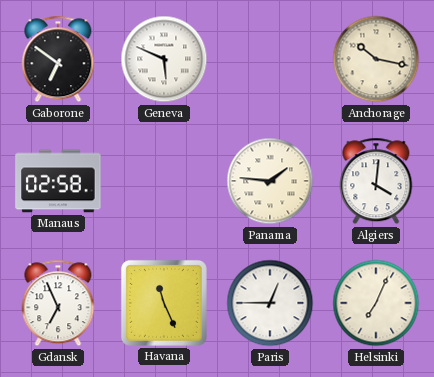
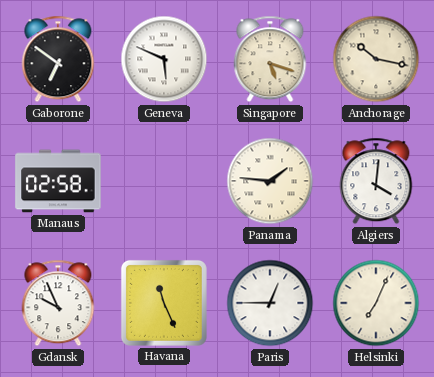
Singapore: none -> 5:18
Gdansk: 6:56 -> 9:56
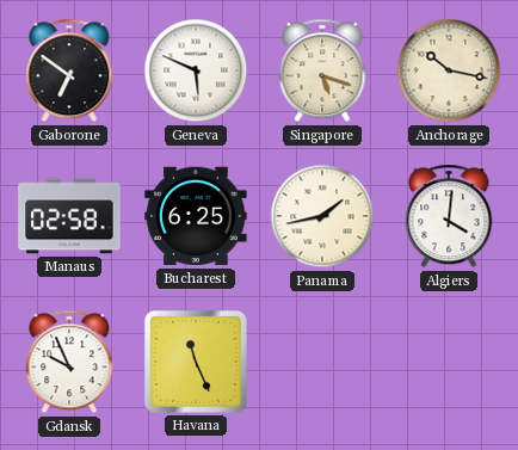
Bucharest: none -> 6:25
Panama: 1:46 -> 1:43
Paris: 12:45 -> none
Helsinki: 7:04 -> none
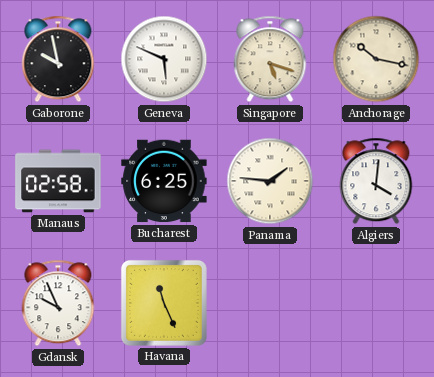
Gaborone: 6:51 -> 9:58
Panama: 1:43 -> 1:46
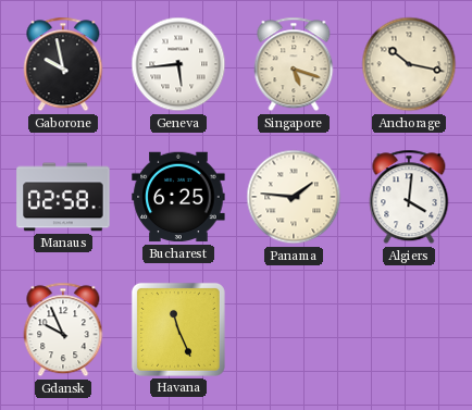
Geneva: 5:49 -> 5:44
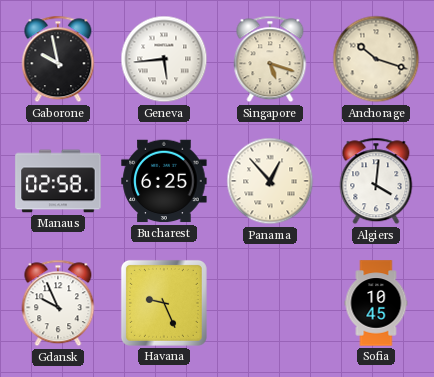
Anchorage: 10:17 -> 10:18
Panama: 1:46 -> 12:53
Havana: 11:26 -> 9:26
Sofia: none -> 10:45
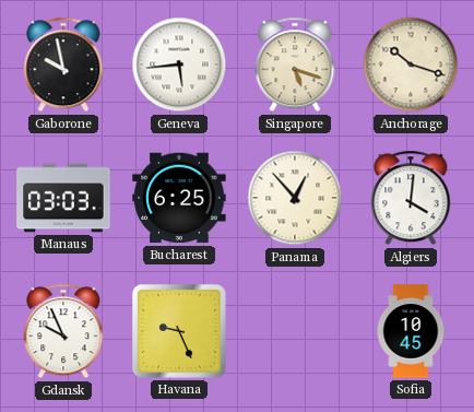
Manaus: 02:58 -> 03:03
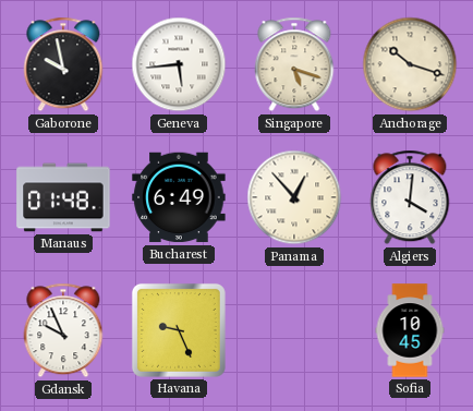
Manaus: 03:03 -> 01:48
Bucharest: 6:25 -> 6:49
